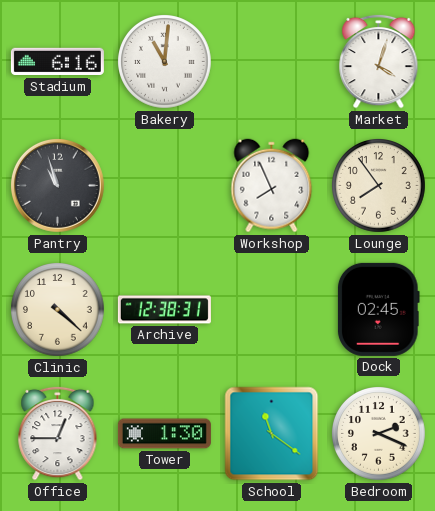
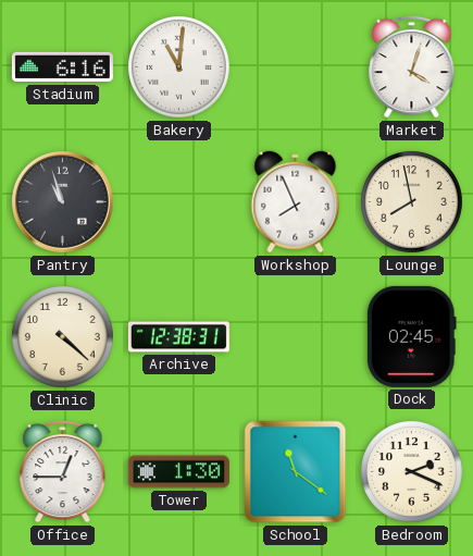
Lounge: 7:54 -> 7:58
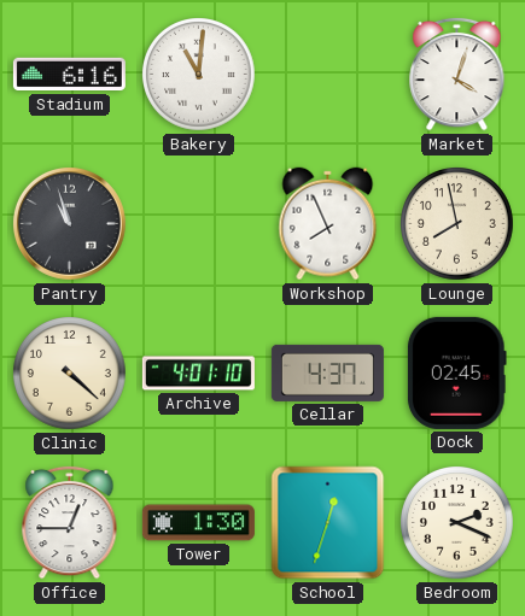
Archive: 12:38 -> 4:01
Cellar: none -> 4:37
School: 11:21 -> 12:33
